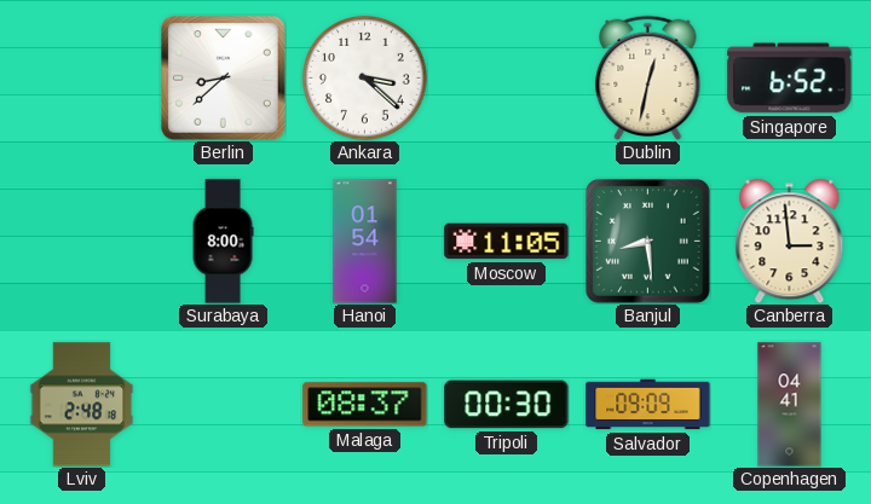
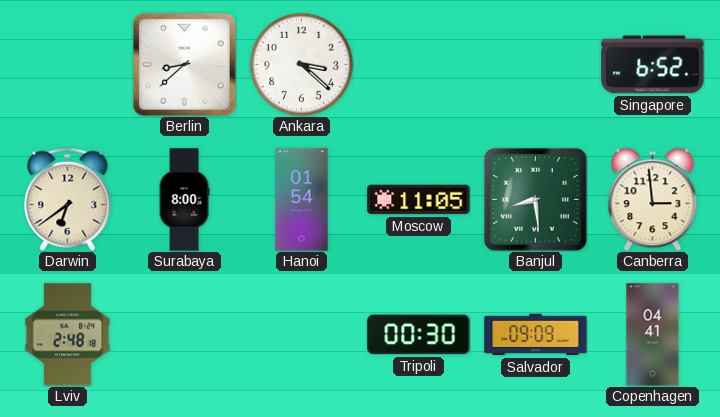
Dublin: 12:32 -> none
Darwin: none -> 6:39
Malaga: 08:37 -> none
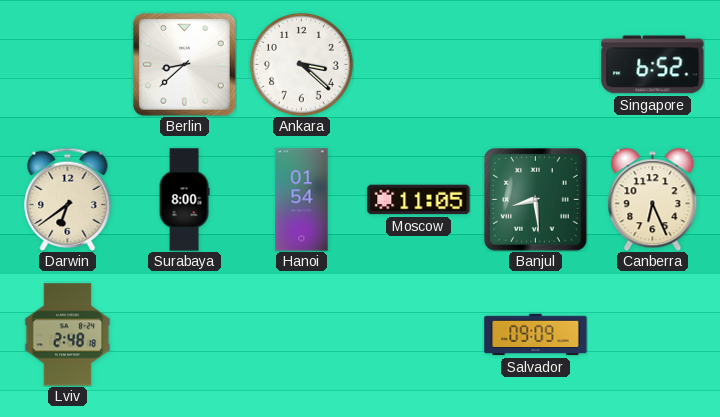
Canberra: 2:59 -> 6:26
Tripoli: 00:30 -> none
Copenhagen: 04:41 -> none
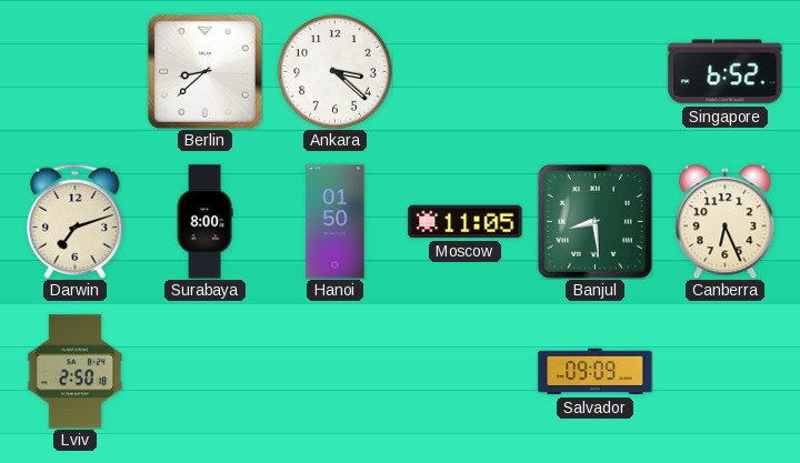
Darwin: 6:39 -> 7:12
Hanoi: 01:54 -> 01:50
Lviv: 2:48 -> 2:50
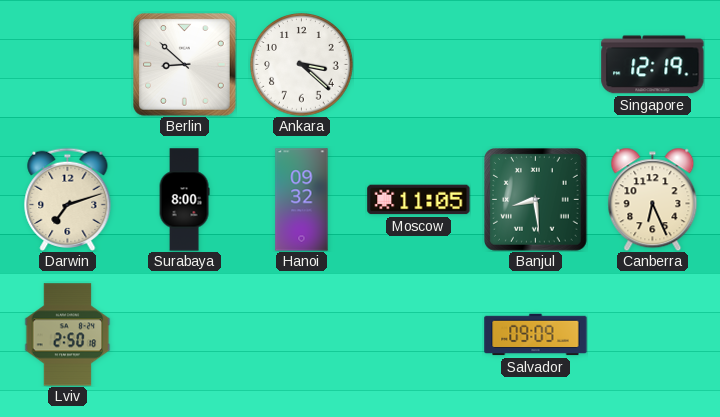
Berlin: 8:38 -> 8:52
Singapore: 6:52 -> 12:19
Hanoi: 01:50 -> 09:32
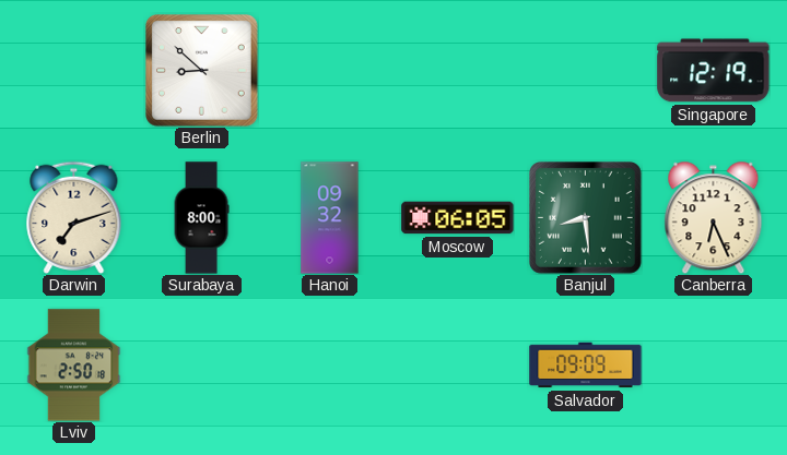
Ankara: 3:22 -> none
Moscow: 11:05 -> 06:05
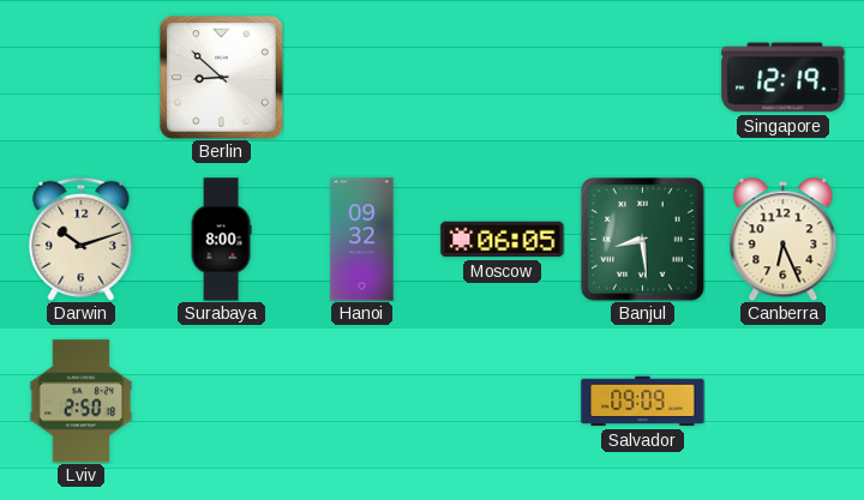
Darwin: 7:12 -> 10:12
